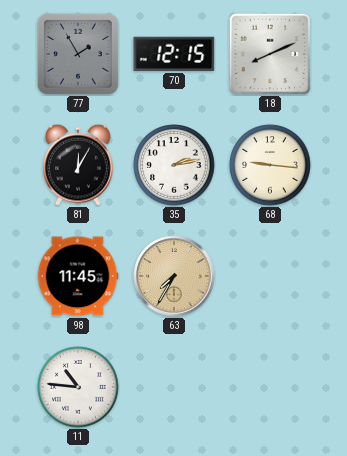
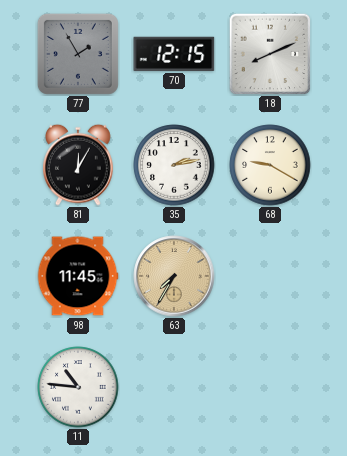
68: 9:16 -> 9:20
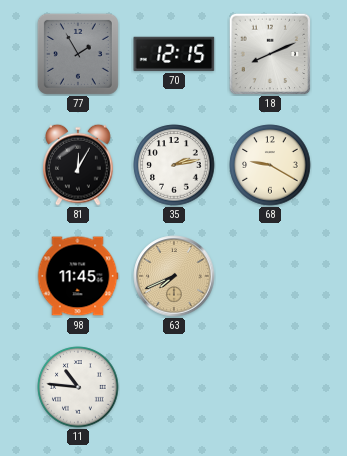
63: 7:35 -> 7:41
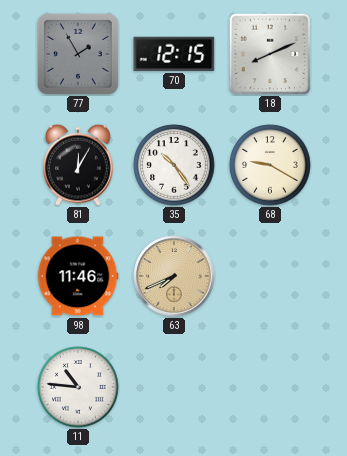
35: 2:13 -> 10:24
98: 11:45 -> 11:46
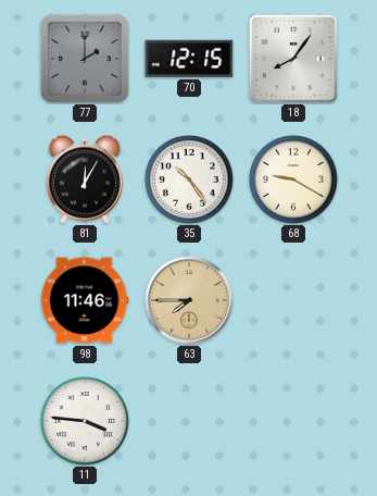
77: 1:55 -> 2:00
18: 8:11 -> 8:06
63: 7:41 -> 7:45
11: 10:46 -> 3:46
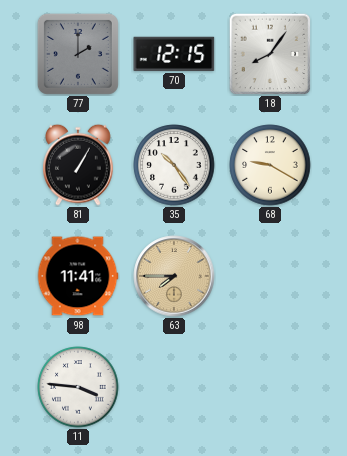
81: 12:05 -> 1:05
98: 11:46 -> 11:41
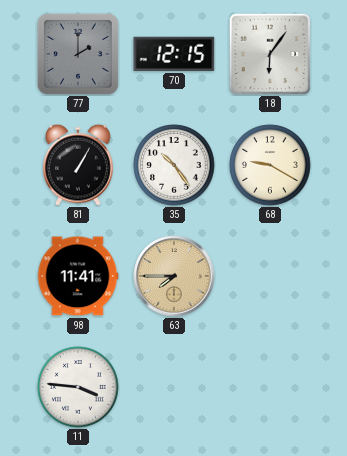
18: 8:06 -> 6:06
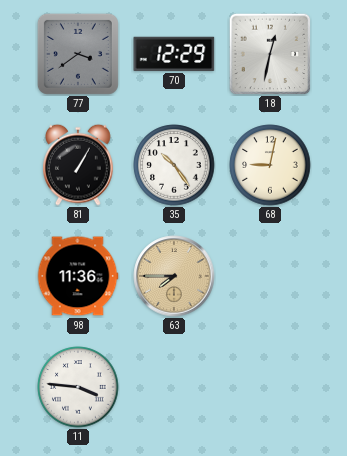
77: 2:00 -> 3:39
70: 12:15 -> 12:29
18: 6:06 -> 12:32
68: 9:20 -> 9:02
98: 11:41 -> 11:36
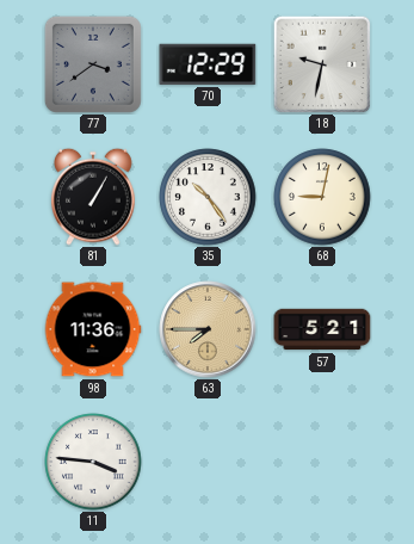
18: 12:32 -> 9:32
57: none -> 5:21
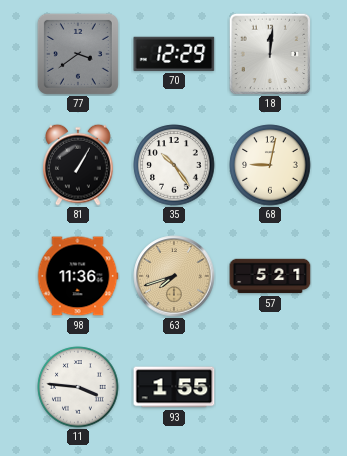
18: 9:32 -> 12:01
63: 7:45 -> 7:42
93: none -> 1:55
